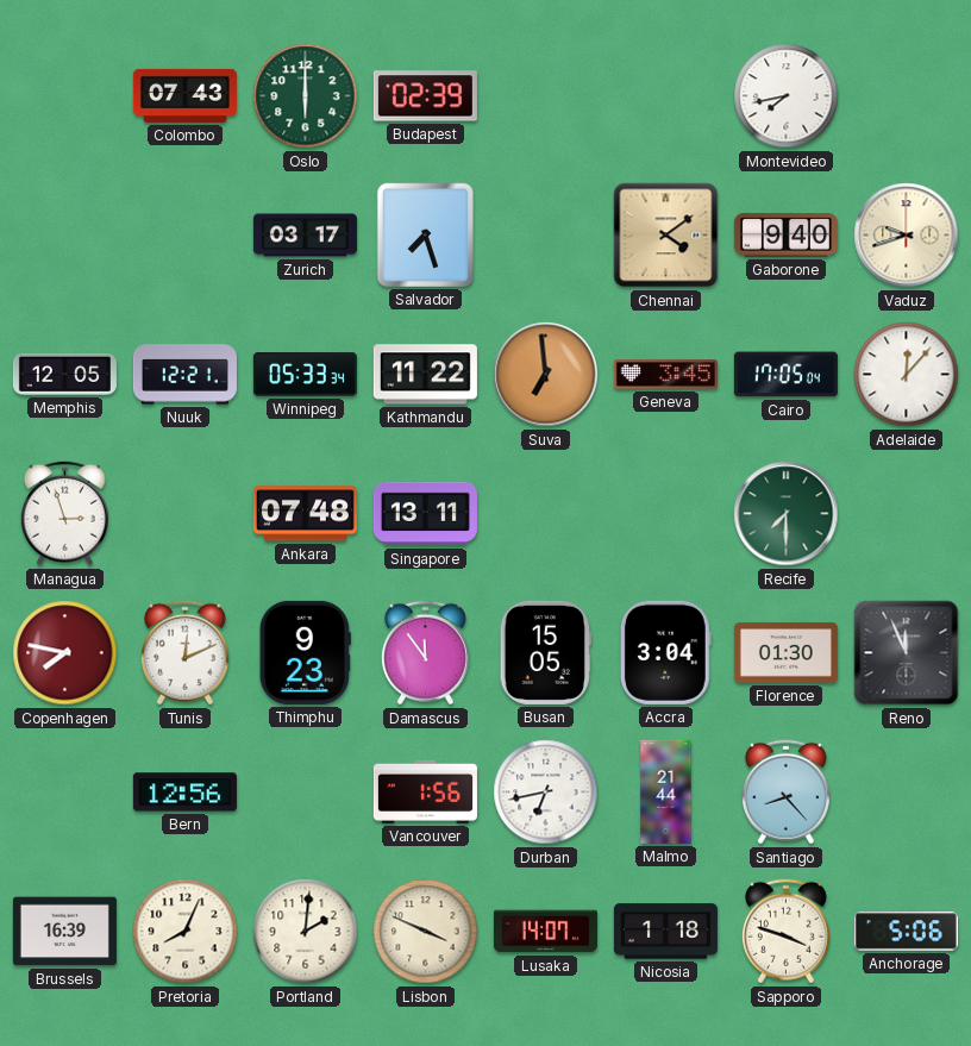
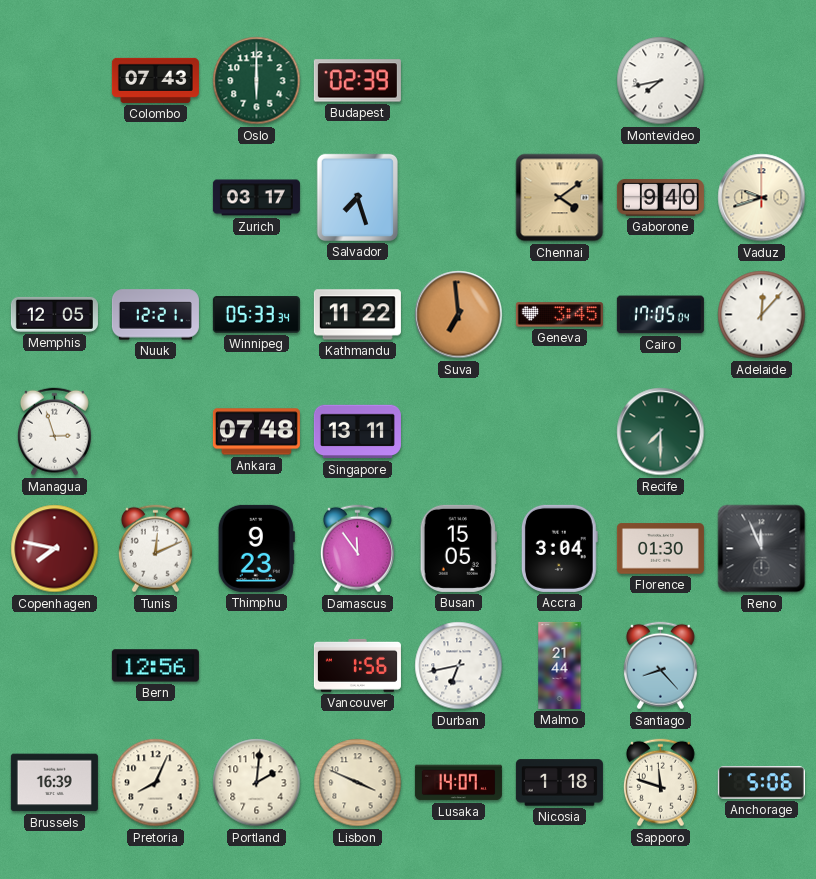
Sapporo: 3:48 -> 11:48
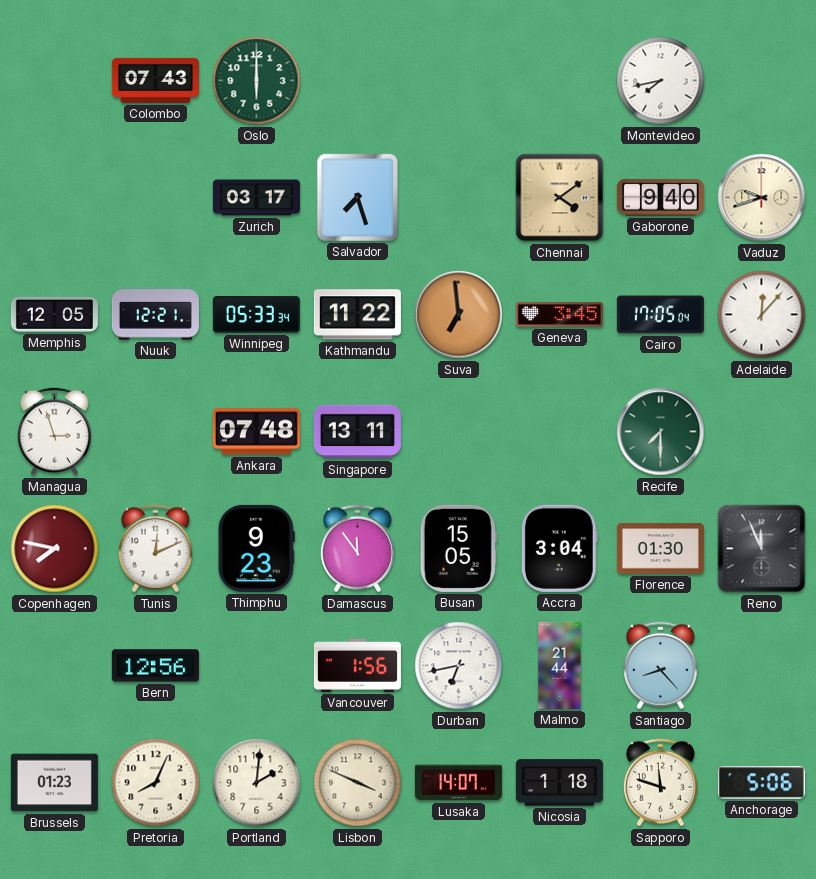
Budapest: 02:39 -> none
Brussels: 16:39 -> 01:23
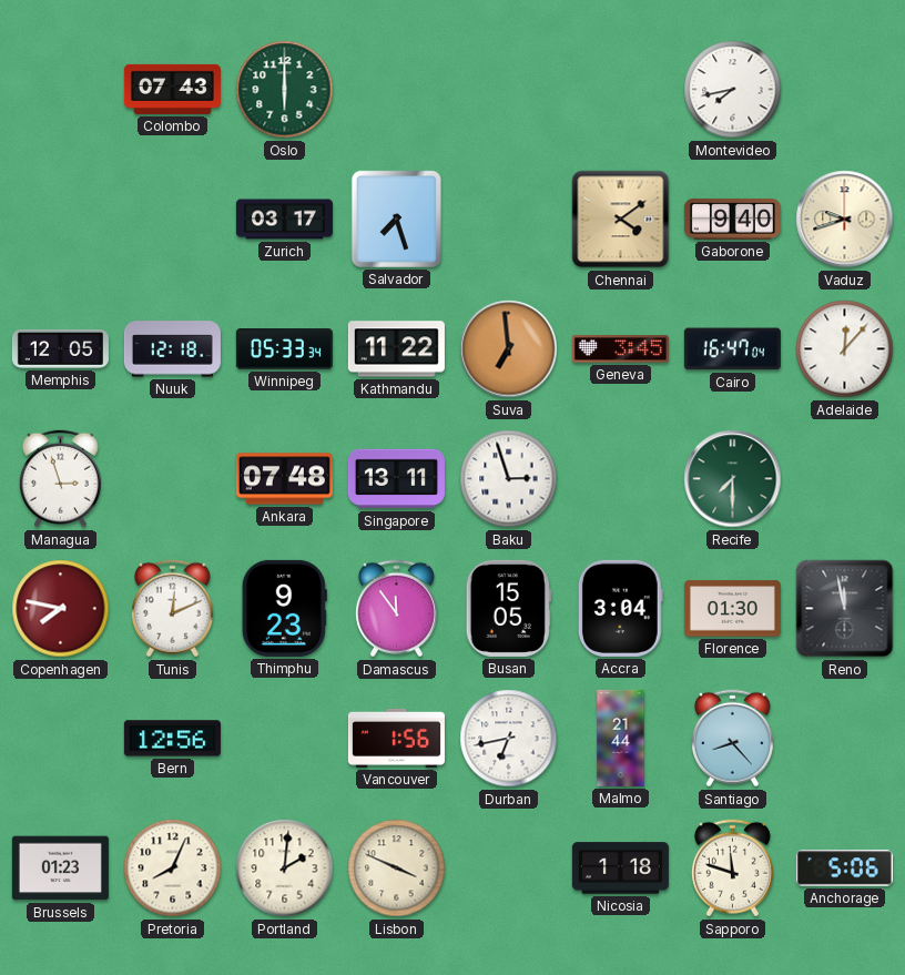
Nuuk: 12:21 -> 12:18
Cairo: 17:05 -> 16:47
Baku: none -> 2:57
Reno: 11:56 -> 11:58
Lusaka: 14:07 -> none
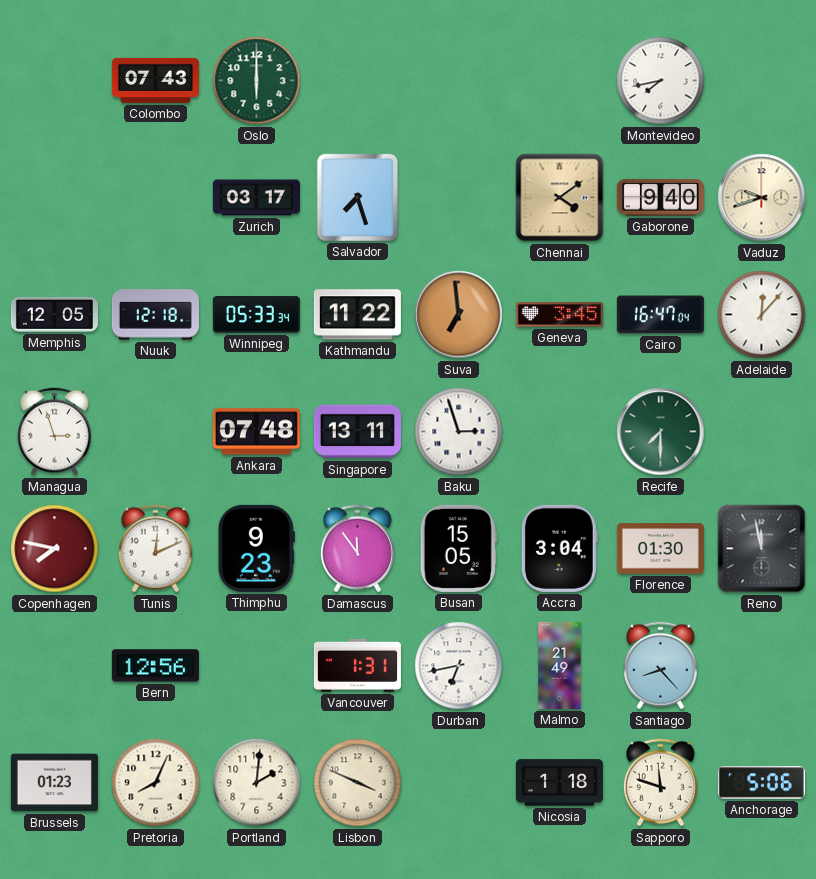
Vancouver: 1:56 -> 1:31
Malmo: 21:44 -> 21:49
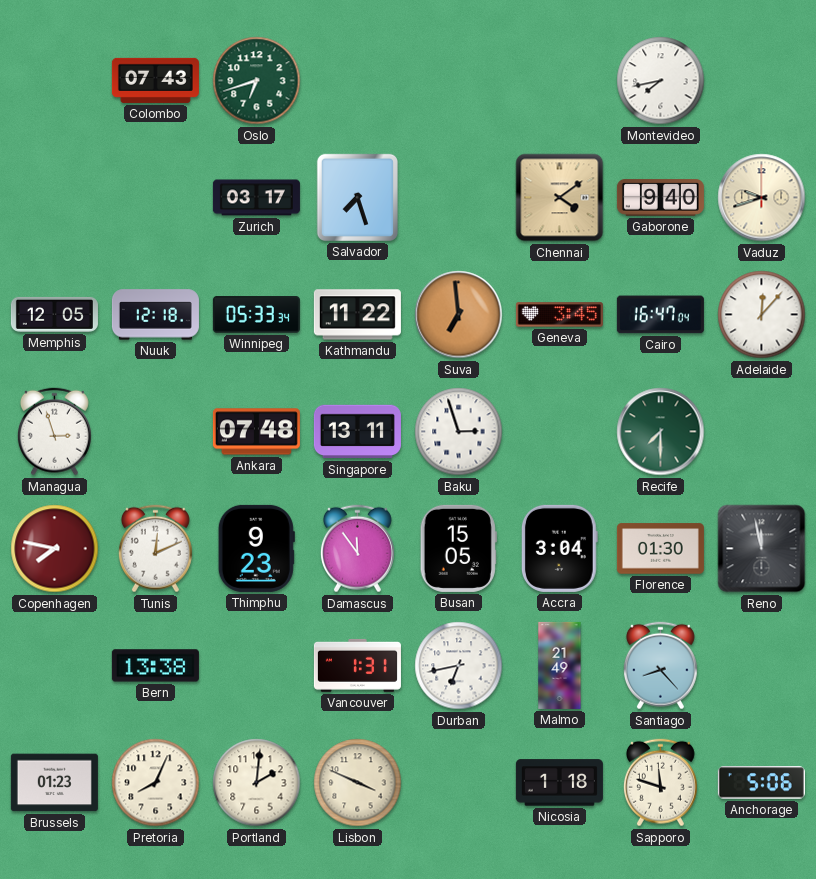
Oslo: 6:00 -> 6:42
Bern: 12:56 -> 13:38
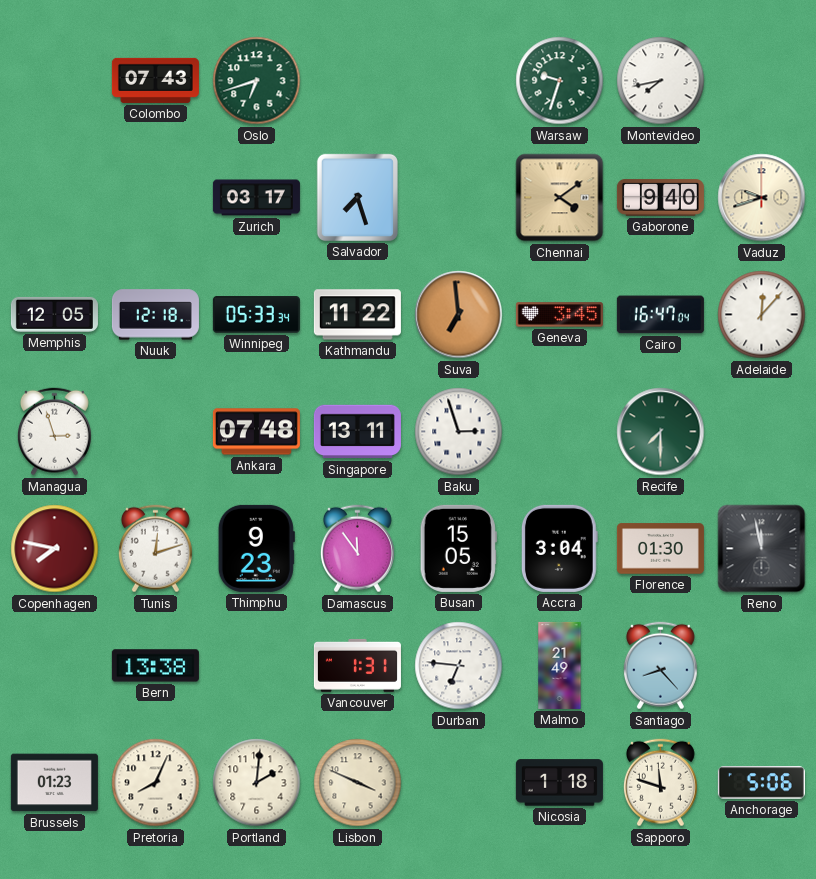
Warsaw: none -> 9:33
Tunis: 12:11 -> 12:12
Durban: 6:43 -> 6:46
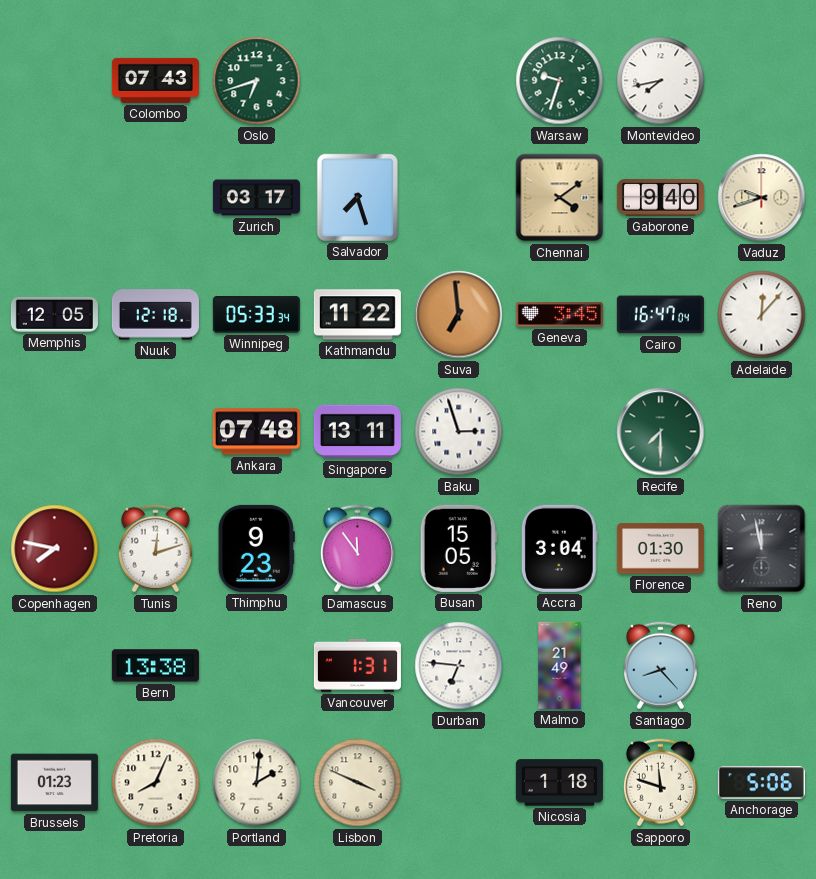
Managua: 2:57 -> none
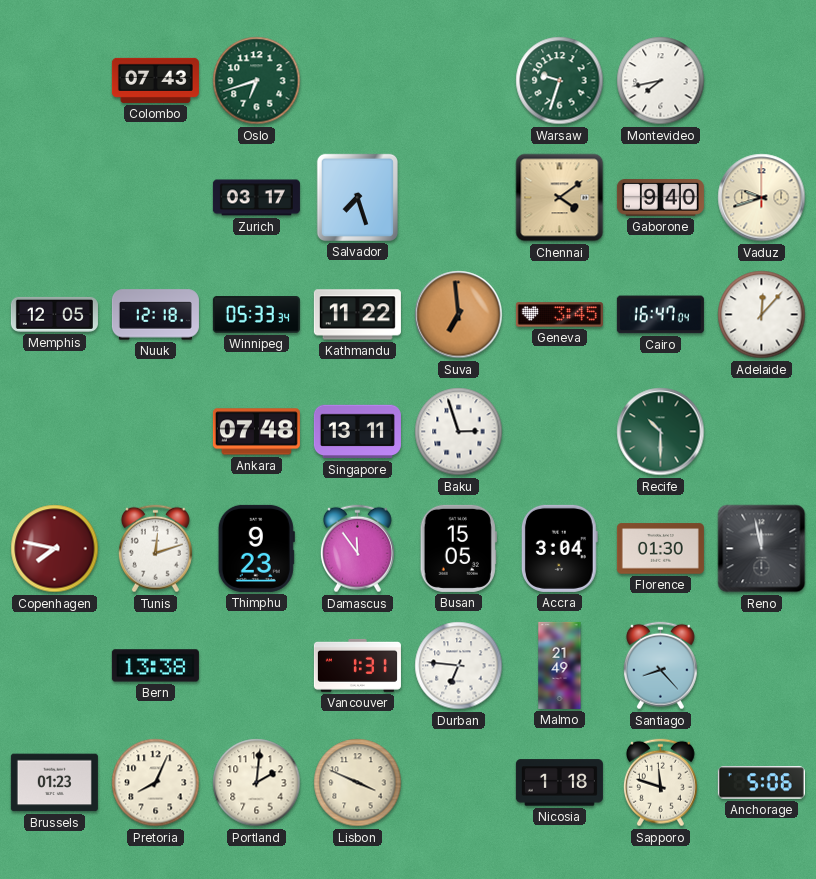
Recife: 7:30 -> 10:30
